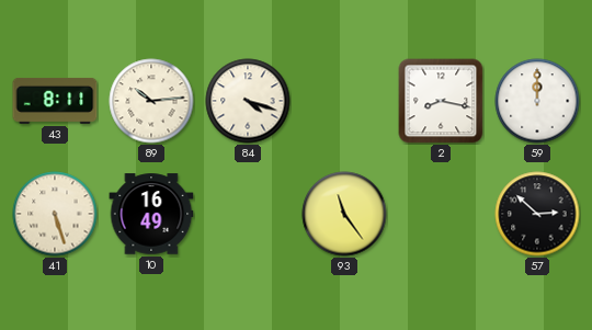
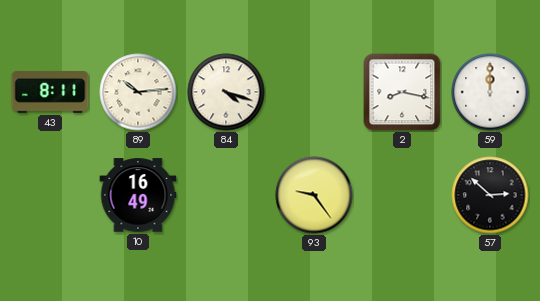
41: 5:27 -> none
93: 11:24 -> 9:24
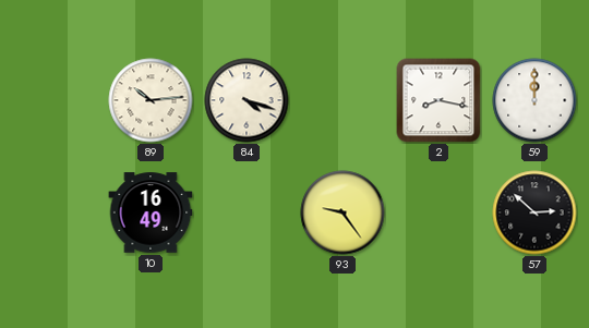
43: 8:11 -> none
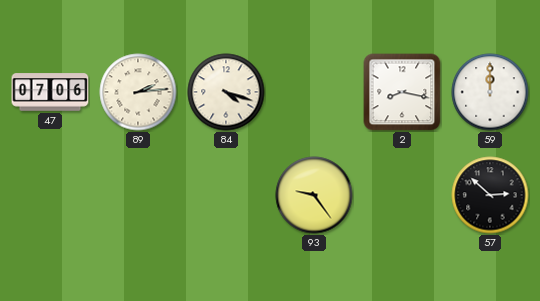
47: none -> 07:06
89: 10:14 -> 2:14
10: 16:49 -> none
